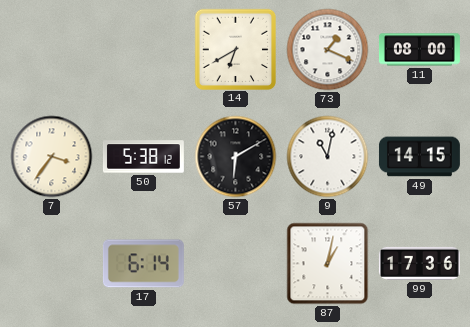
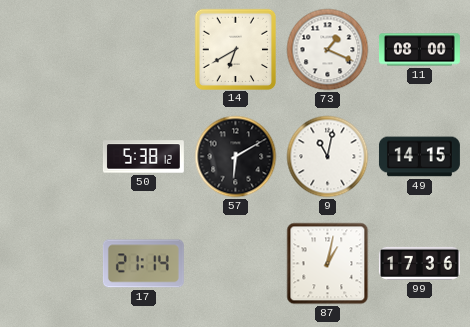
7: 3:36 -> none
17: 6:14 -> 21:14
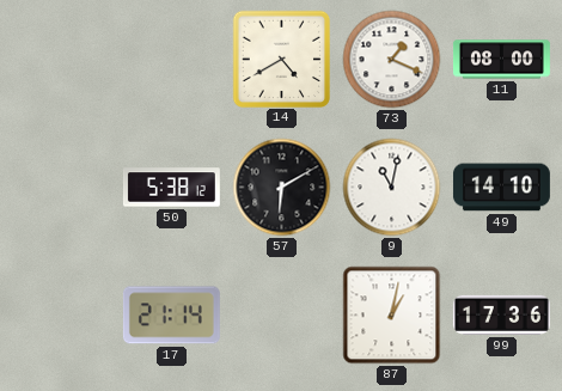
14: 6:40 -> 4:40
49: 14:15 -> 14:10
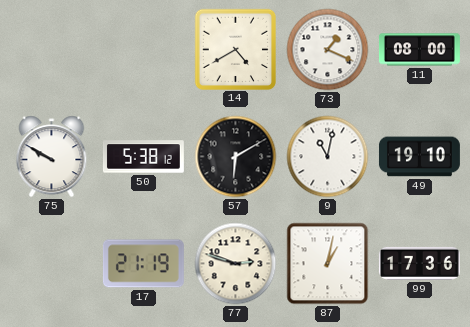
75: none -> 9:50
49: 14:10 -> 19:10
17: 21:14 -> 21:19
77: none -> 2:48
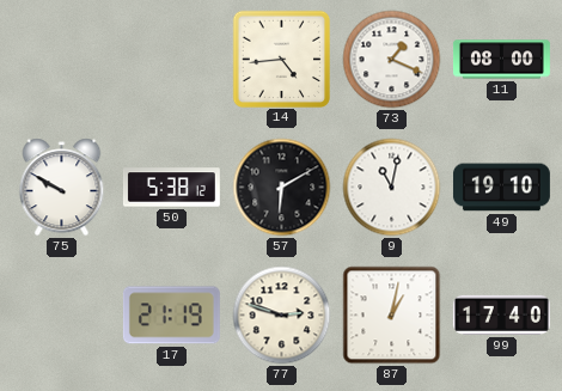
14: 4:40 -> 4:44
99: 17:36 -> 17:40
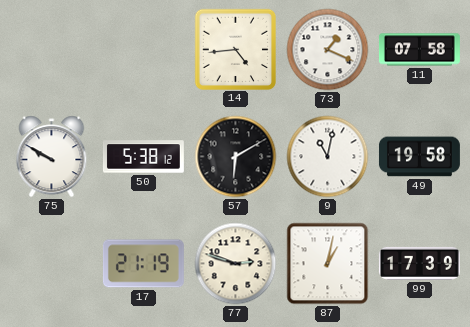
11: 08:00 -> 07:58
49: 19:10 -> 19:58
99: 17:40 -> 17:39
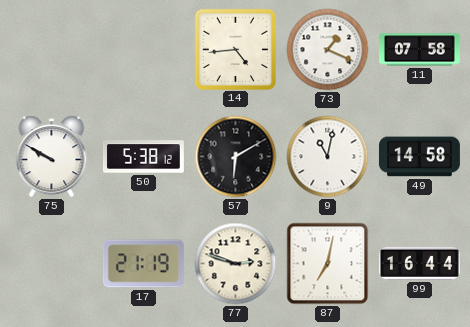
49: 19:58 -> 14:58
87: 1:02 -> 7:02
99: 17:39 -> 16:44
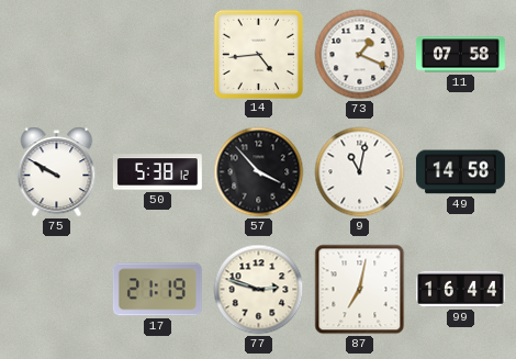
57: 6:10 -> 3:53
